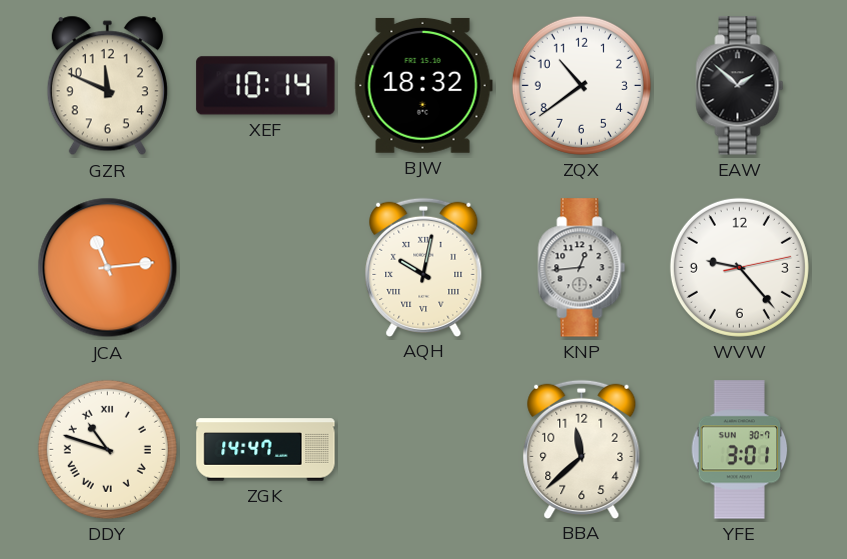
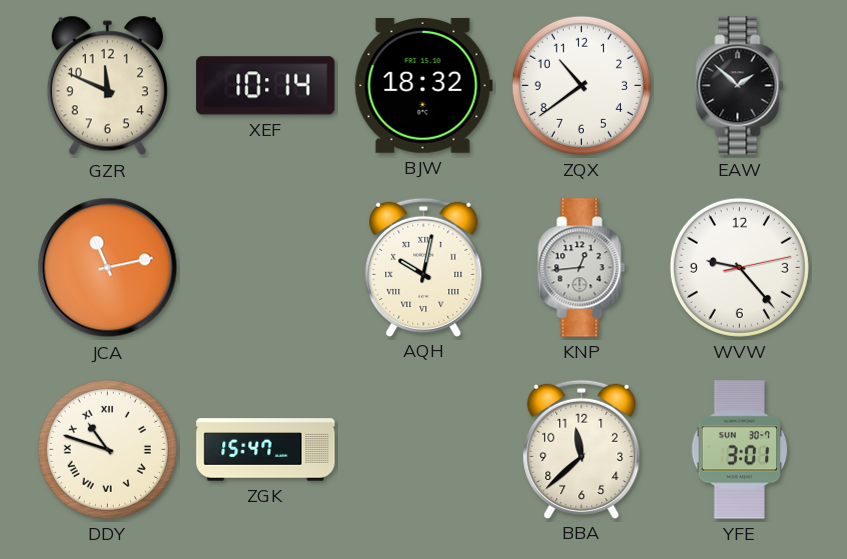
JCA: 11:14 -> 11:13
ZGK: 14:47 -> 15:47
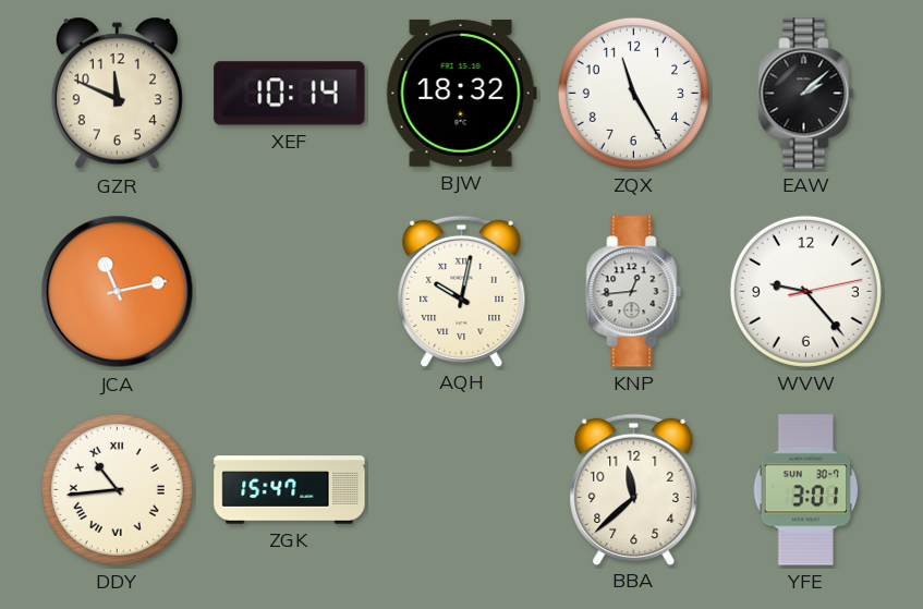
ZQX: 10:39 -> 11:25
EAW: 1:52 -> 2:08
DDY: 10:48 -> 10:44
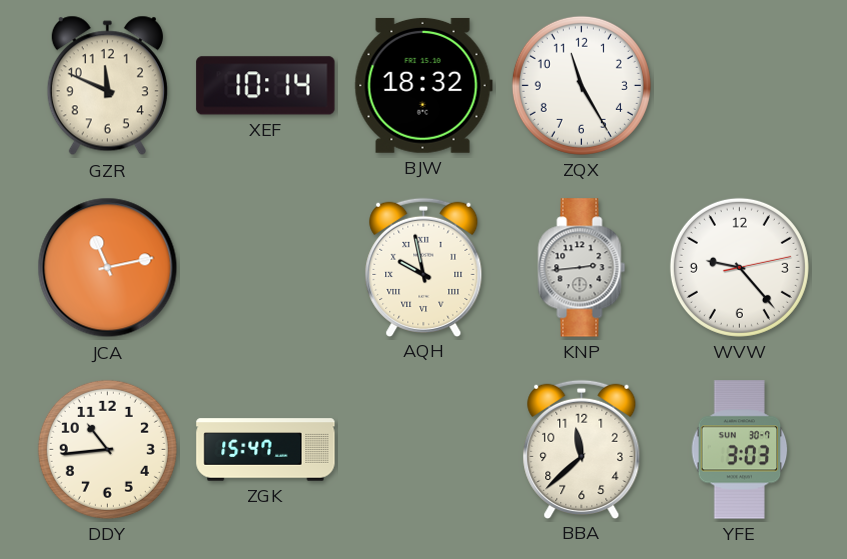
EAW: 2:08 -> none
AQH: 10:02 -> 9:58
KNP: 12:44 -> 2:44
DDY numerals: Roman -> Arabic
YFE: 3:01 -> 3:03
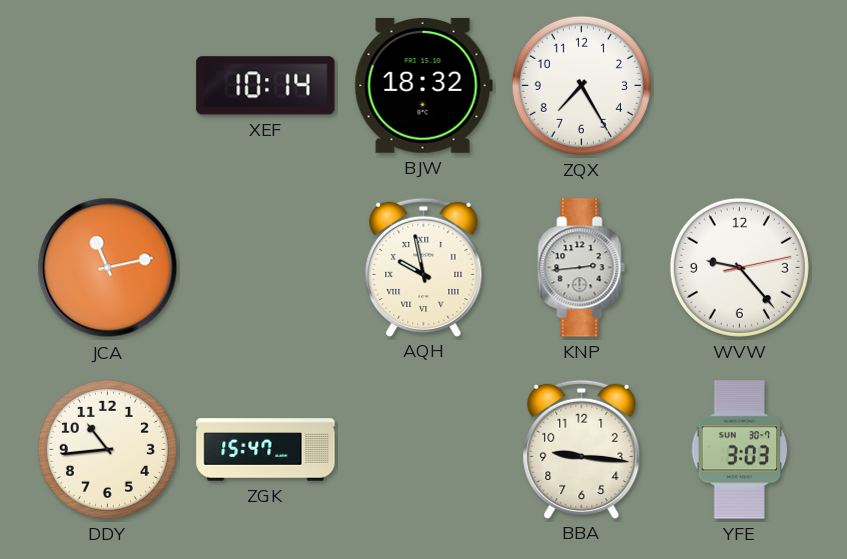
GZR: 11:49 -> none
ZQX: 11:25 -> 7:25
BBA: 11:38 -> 9:16
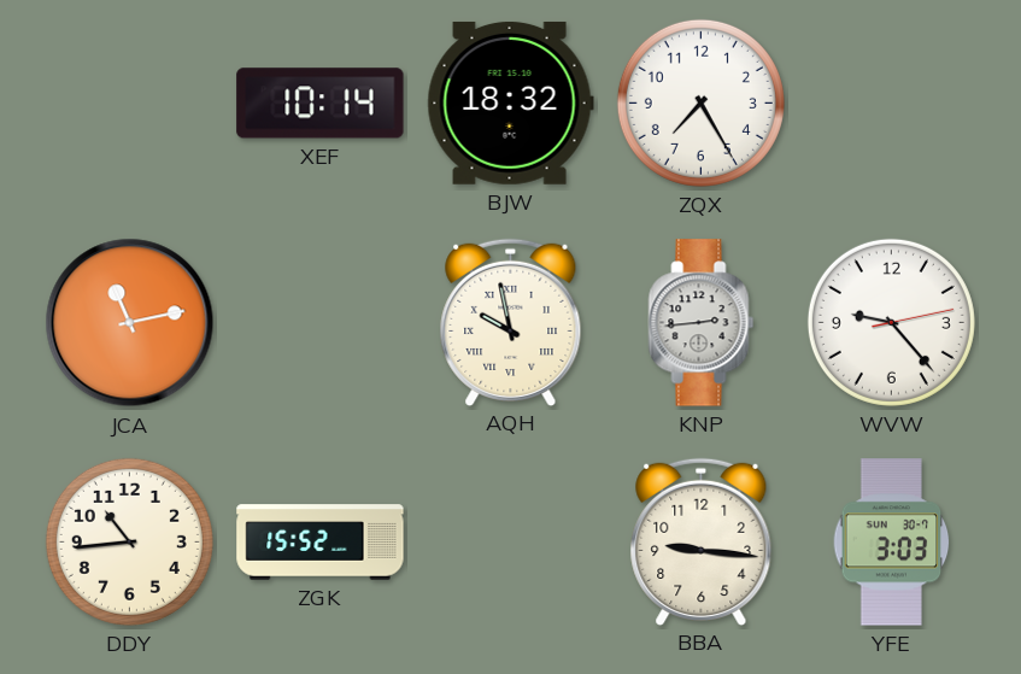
ZGK: 15:47 -> 15:52
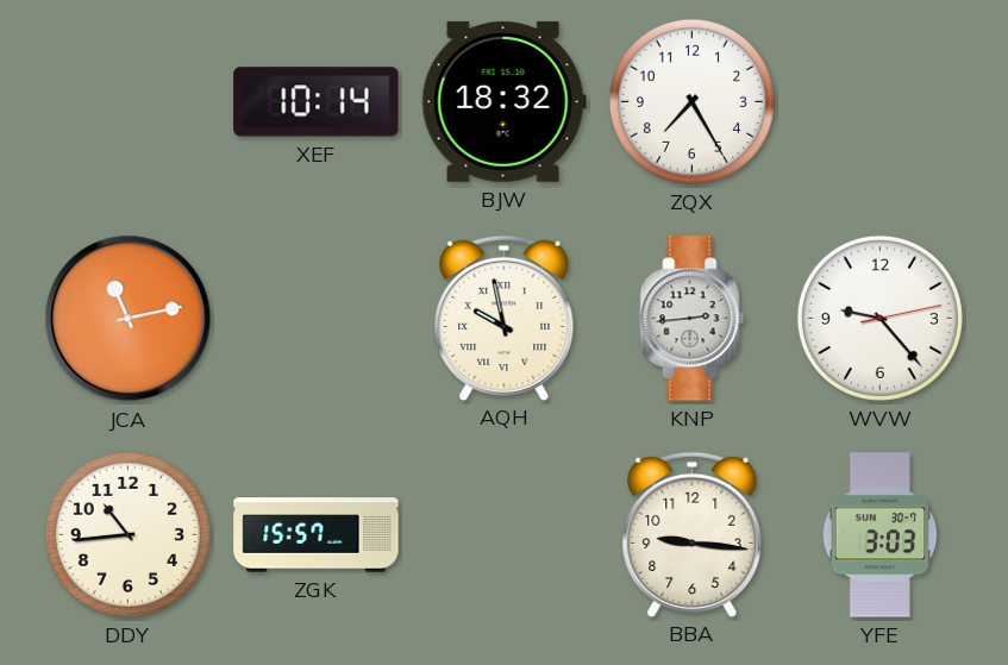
ZGK: 15:52 -> 15:57
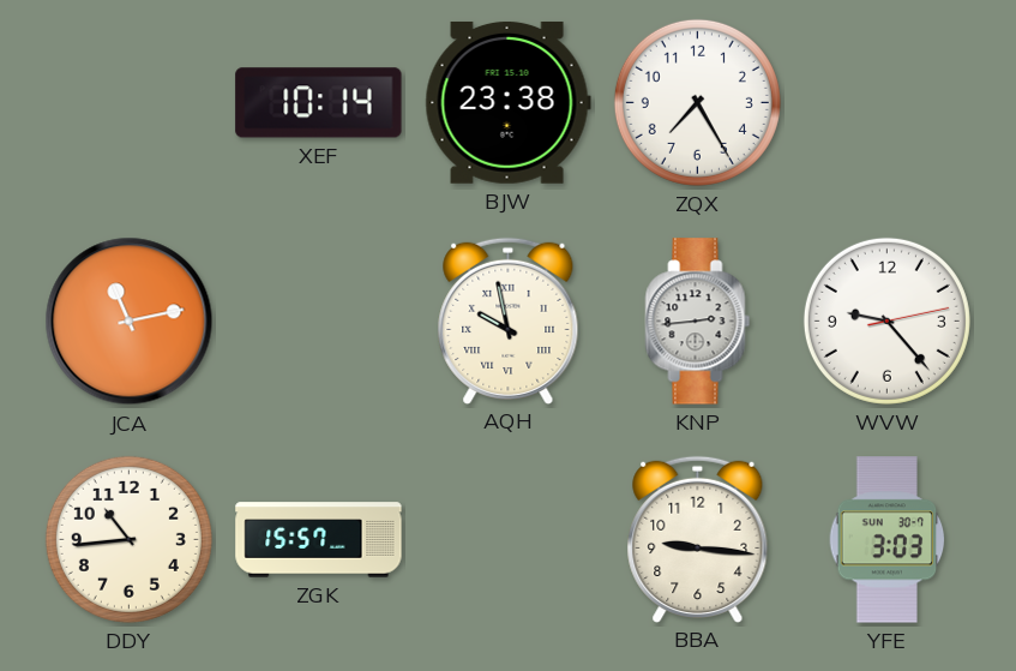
BJW: 18:32 -> 23:38
